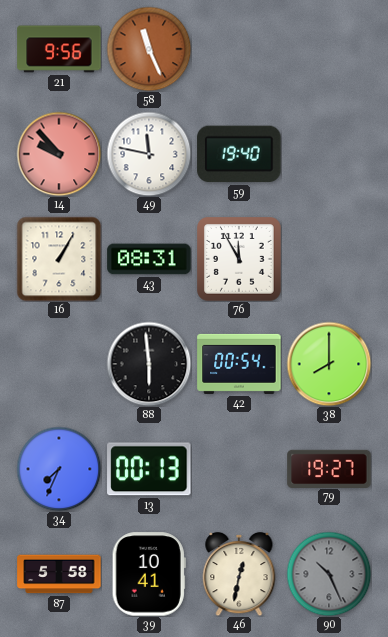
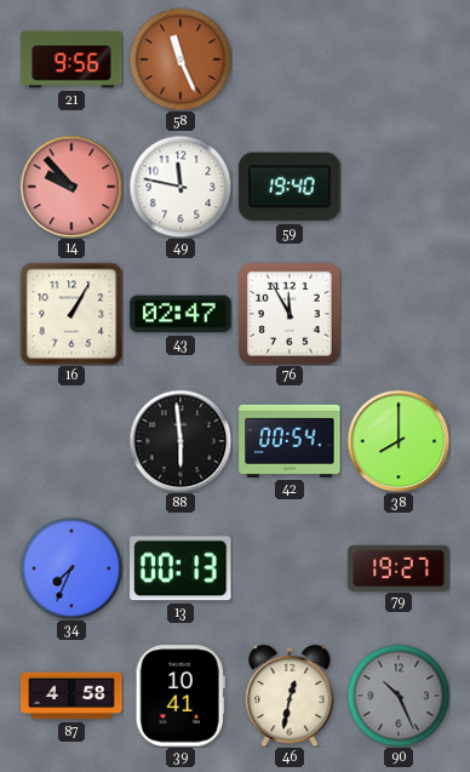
43: 08:31 -> 02:47
87: 5:58 -> 4:58
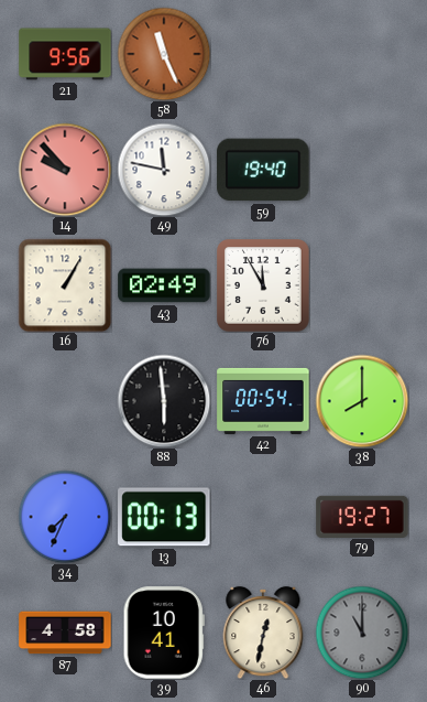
43: 02:47 -> 02:49
90: 10:26 -> 11:00
